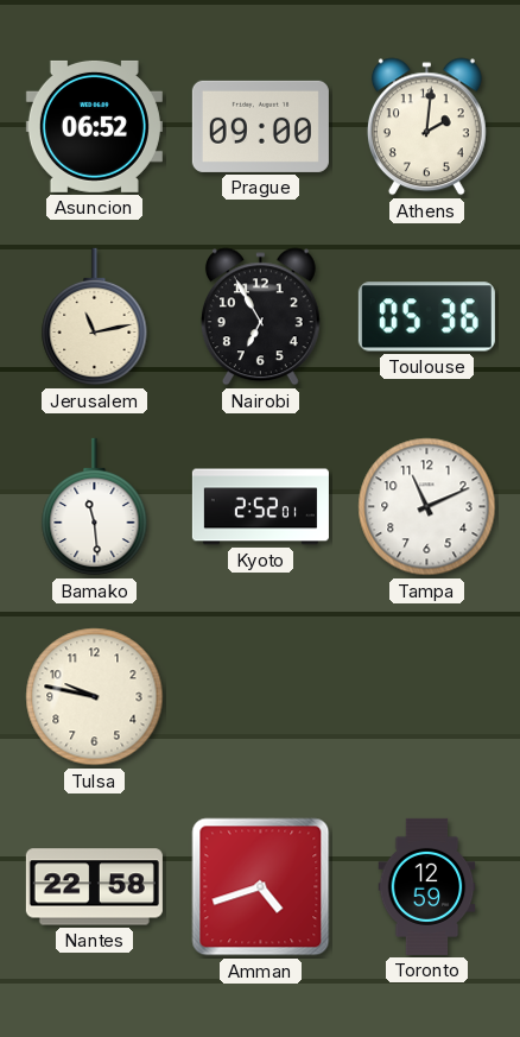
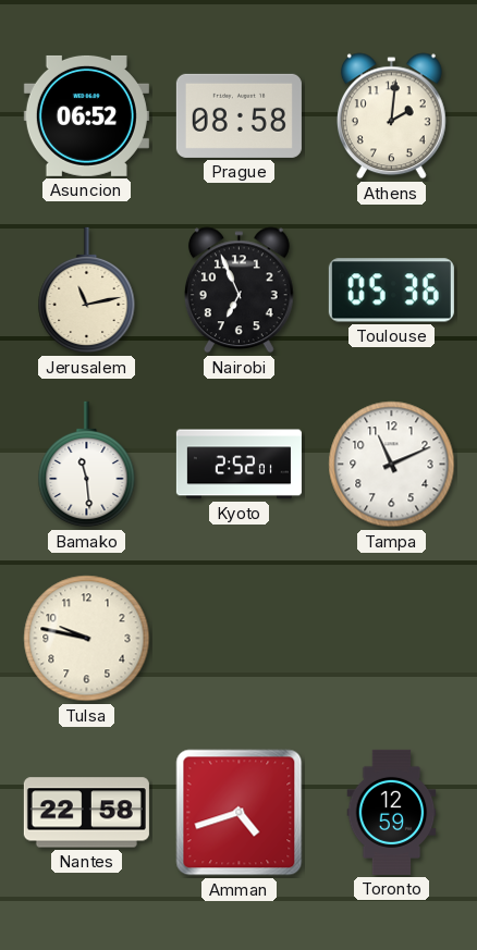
Prague: 09:00 -> 08:58
Nairobi: 6:55 -> 6:56
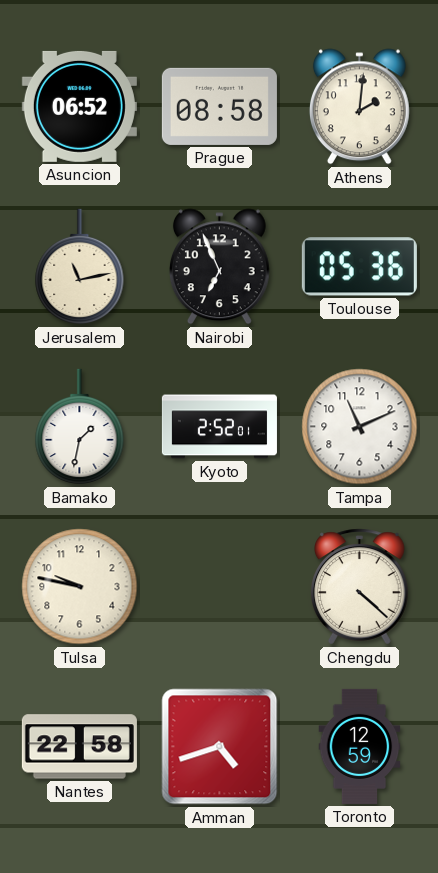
Bamako: 11:29 -> 1:32
Chengdu: none -> 4:22
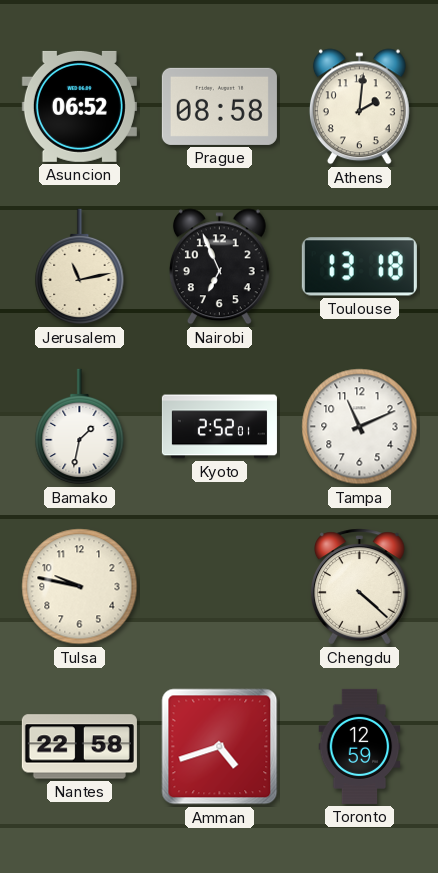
Toulouse: 05:36 -> 13:18
